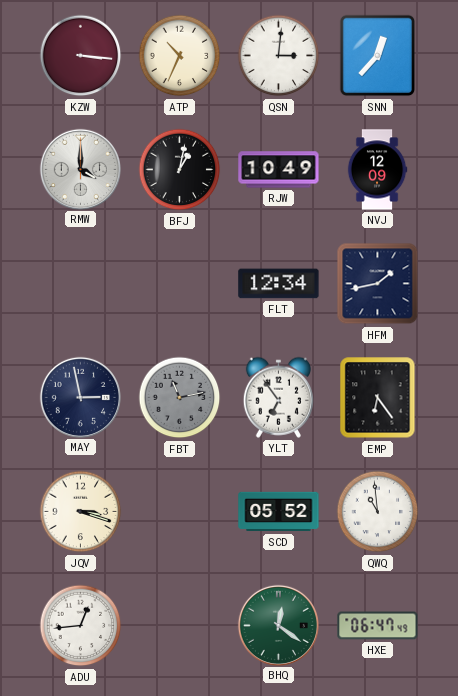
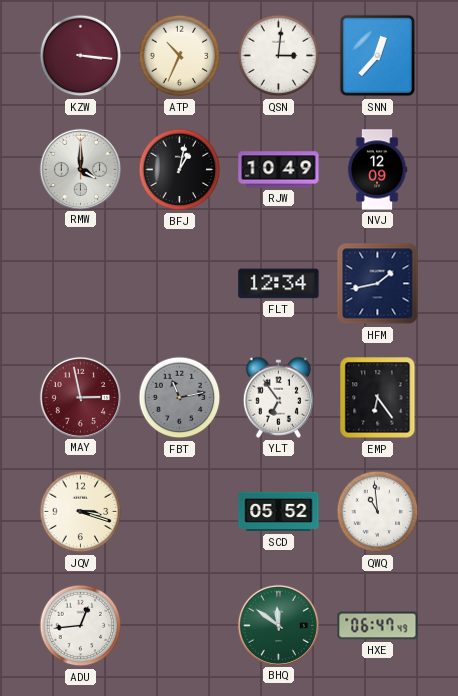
MAY dial: navy -> burgundy
BHQ: 12:21 -> 11:51
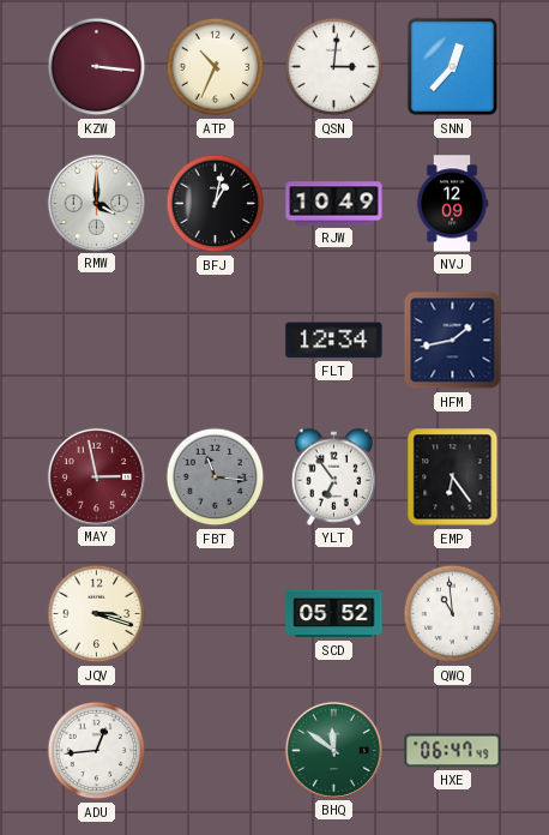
FBT: 11:13 -> 11:16
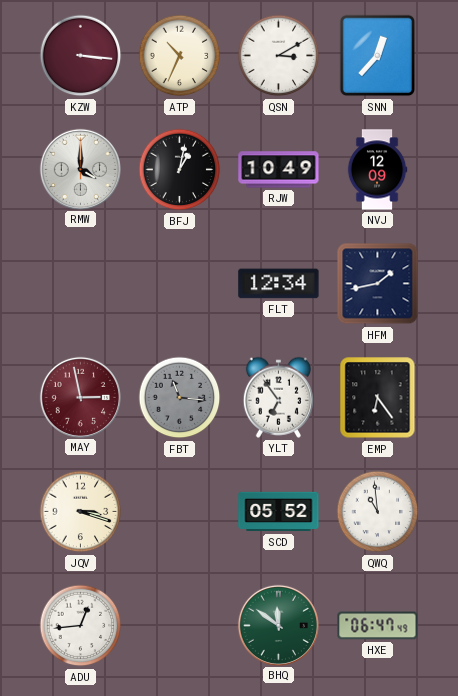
QSN: 3:01 -> 3:10
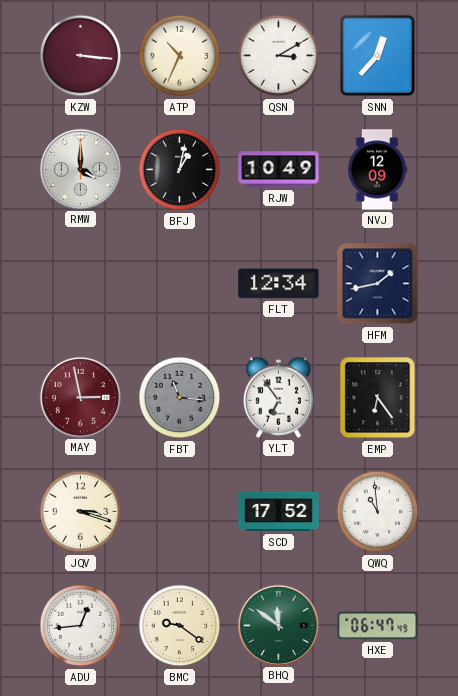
SCD: 05:52 -> 17:52
BMC: none -> 9:21
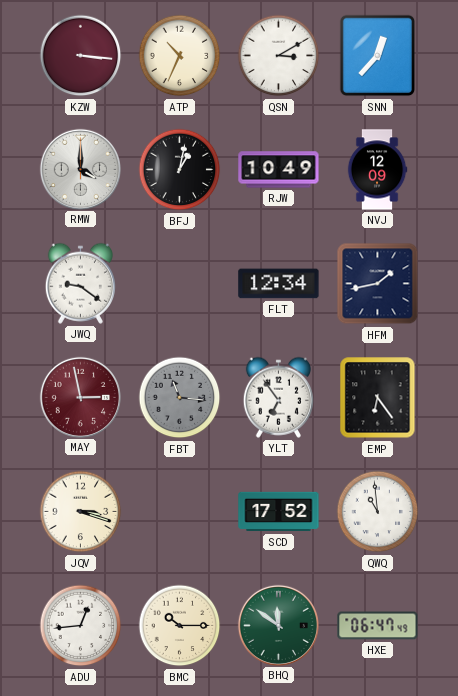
JWQ: none -> 9:21
BMC: 9:21 -> 10:15
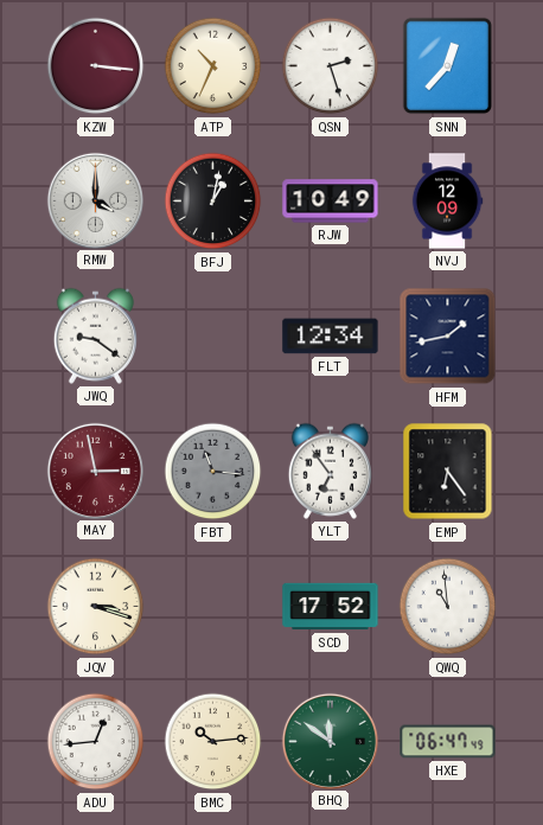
QSN: 3:10 -> 2:27
BMC: 10:15 -> 10:14
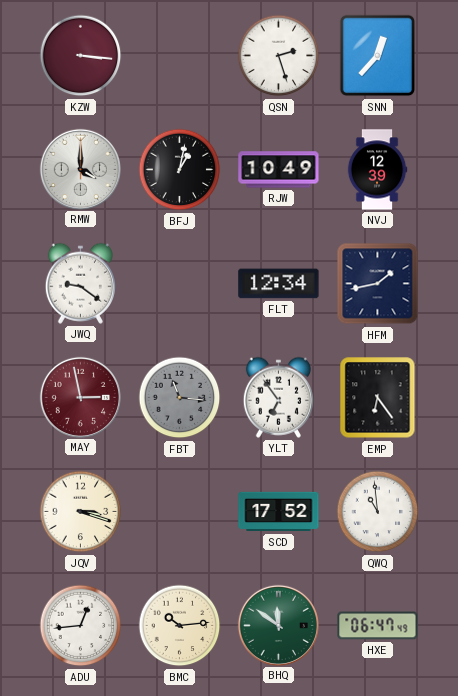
ATP: 10:34 -> none
NVJ: 12:09 -> 12:39
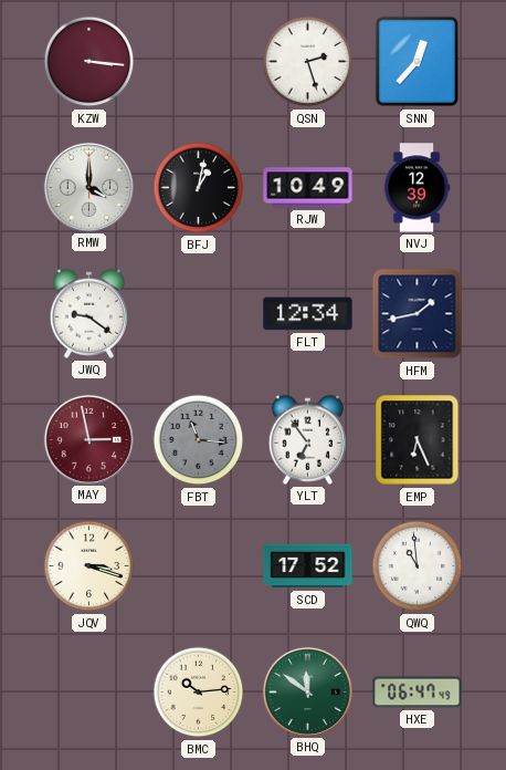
EMP: 6:24 -> 6:26
ADU: 12:44 -> none
